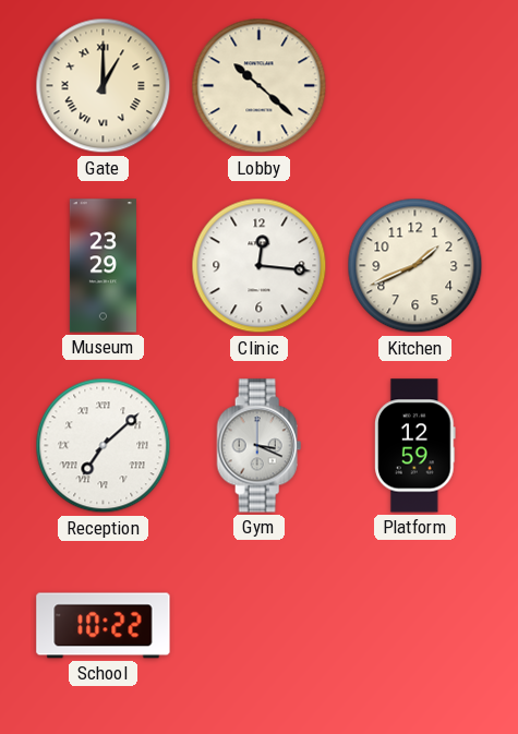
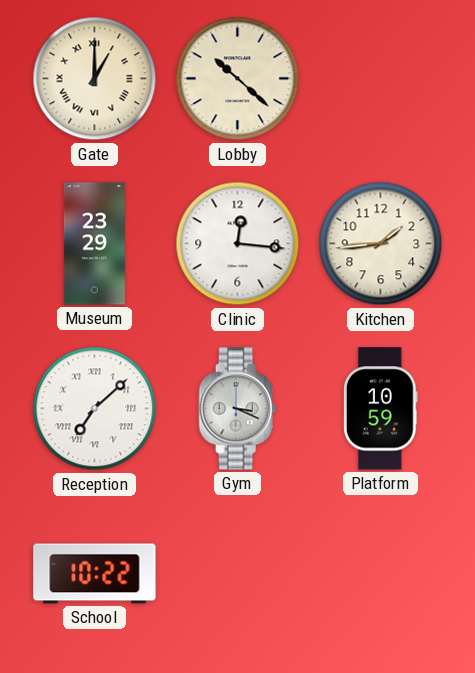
Kitchen: 1:41 -> 1:44
Platform: 12:59 -> 10:59
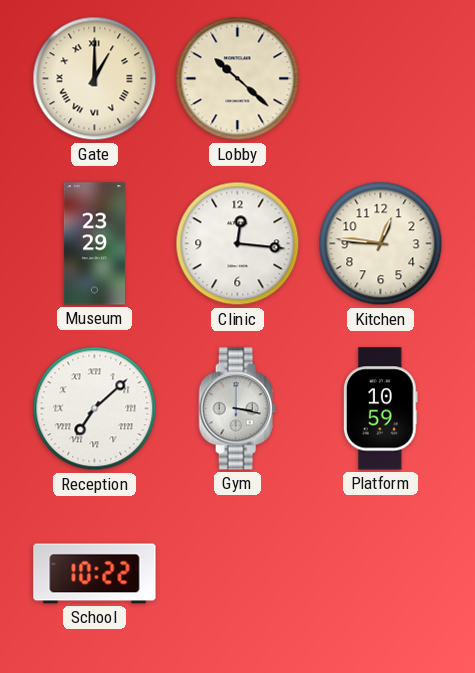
Kitchen: 1:44 -> 12:46
Gym: 3:19 -> 3:17
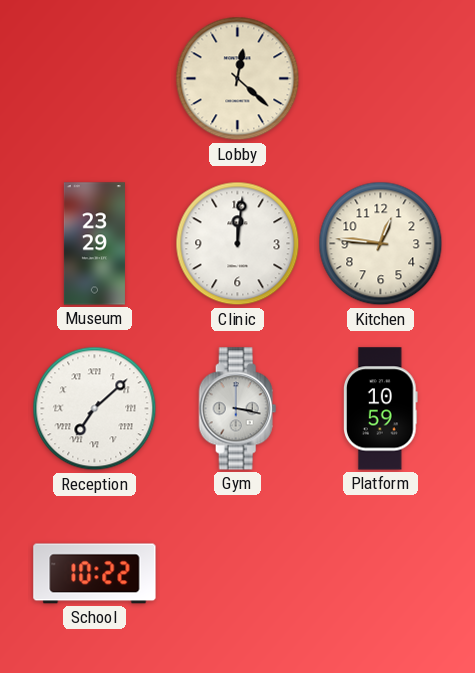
Gate: 1:00 -> none
Lobby: 10:22 -> 12:22
Clinic: 12:16 -> 12:01
